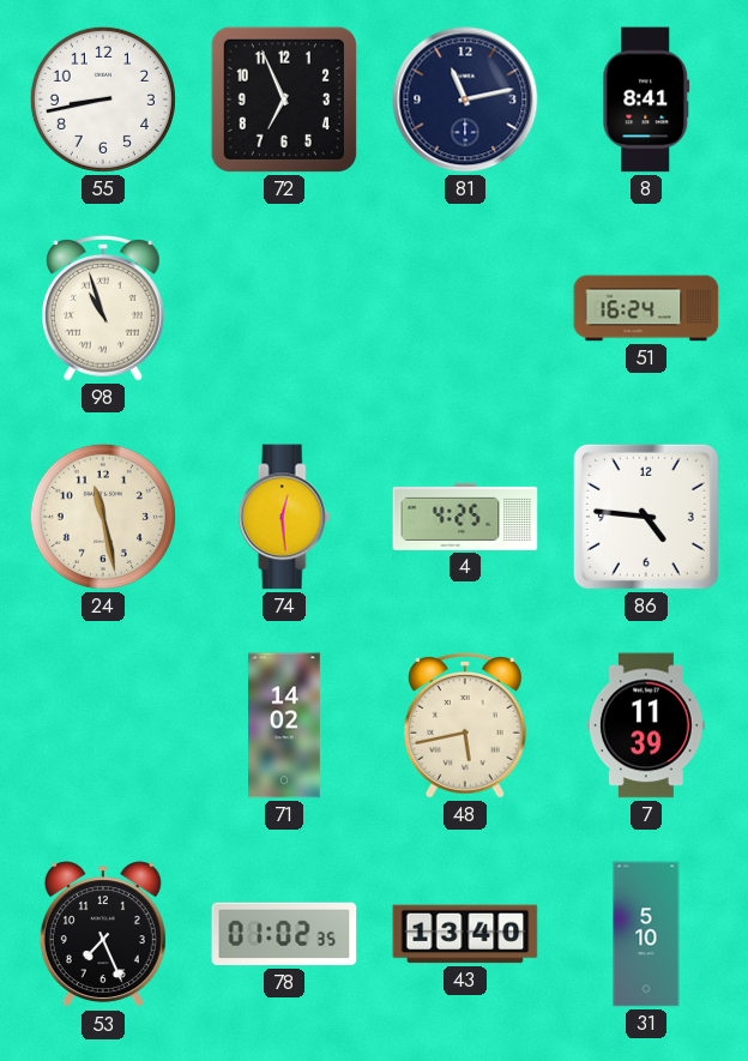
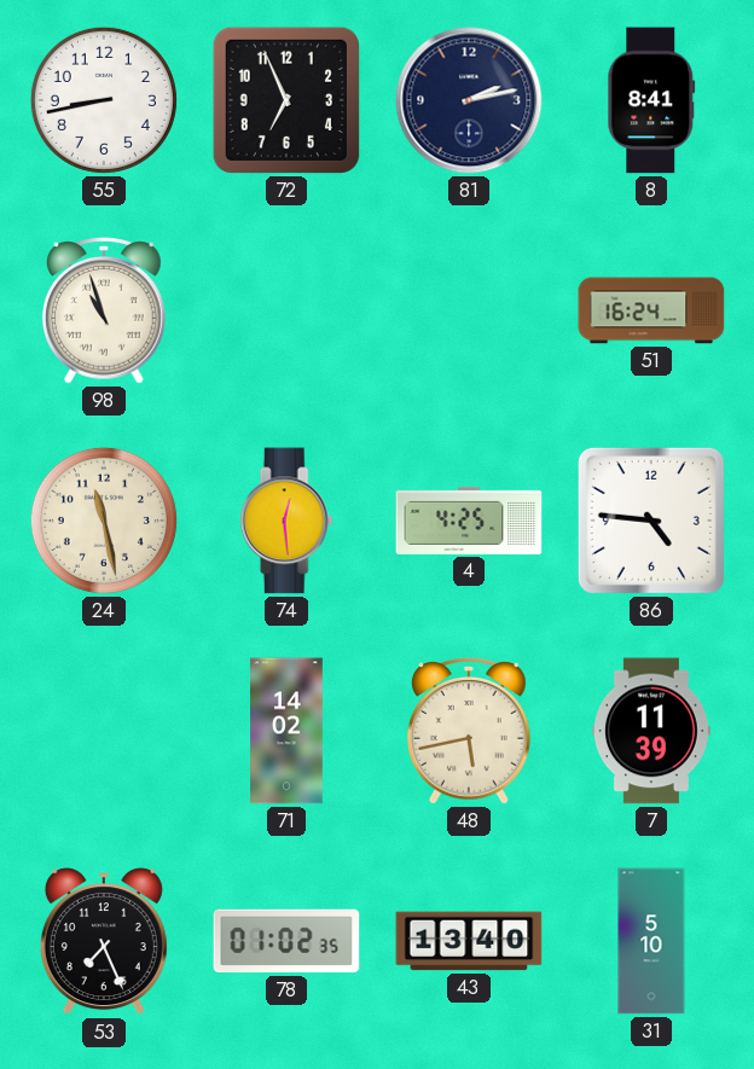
81: 11:13 -> 2:13
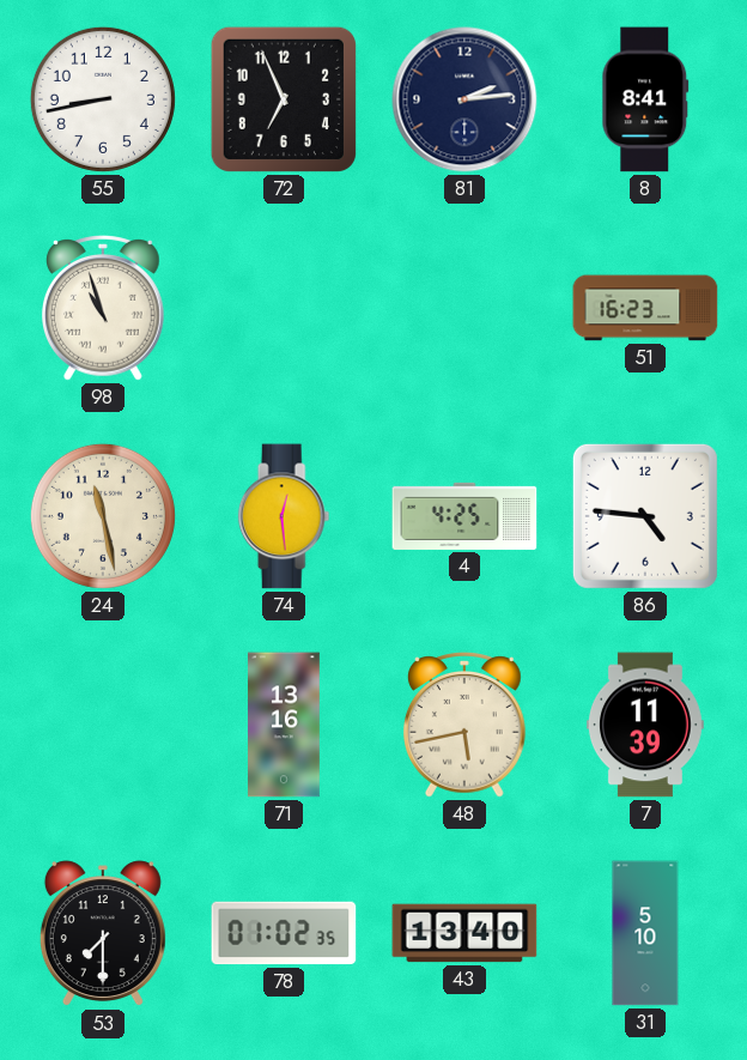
81: 2:13 -> 2:14
51: 16:24 -> 16:23
71: 14:02 -> 13:16
53: 7:26 -> 7:30
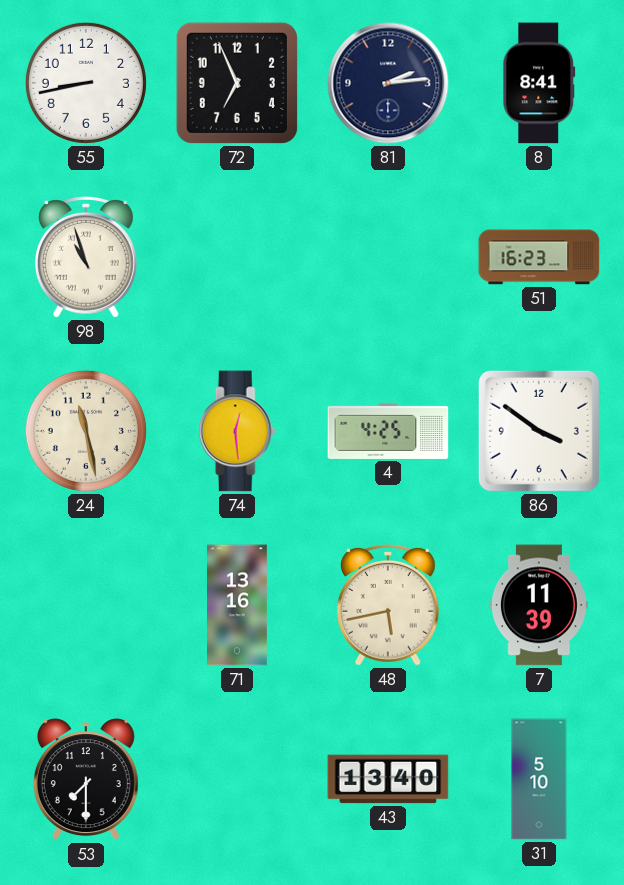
86: 4:46 -> 3:51
78: 01:02 -> none
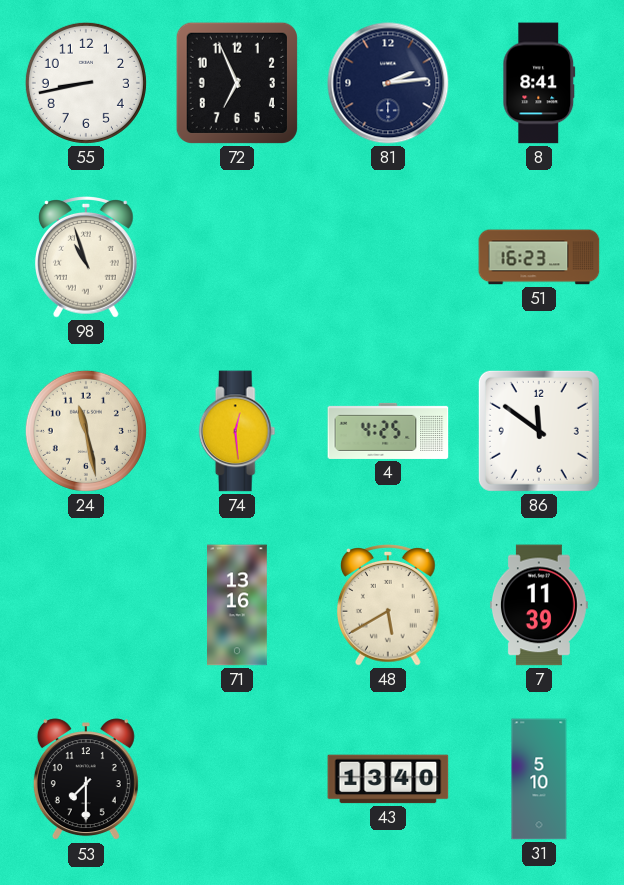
86: 3:51 -> 11:51
48: 5:43 -> 5:40
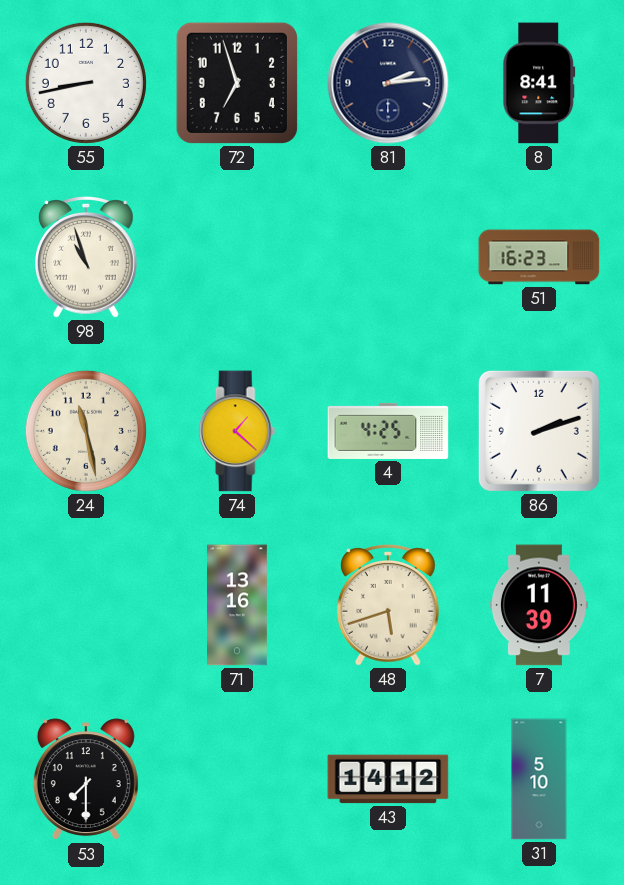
72: 6:56 -> 6:57
74: 12:29 -> 1:22
86: 11:51 -> 2:12
48: 5:40 -> 5:42
43: 13:40 -> 14:12
